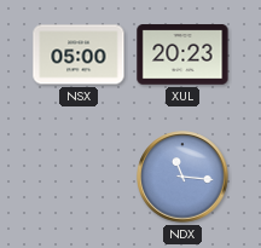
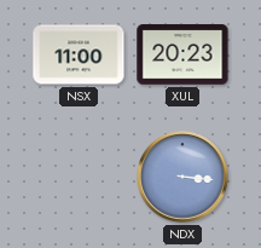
NSX: 05:00 -> 11:00
NDX: 11:16 -> 3:16
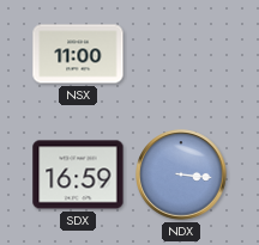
XUL: 20:23 -> none
SDX: none -> 16:59
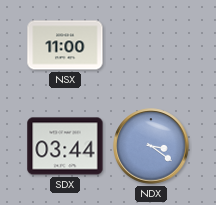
SDX: 16:59 -> 03:44
NDX: 3:16 -> 3:21
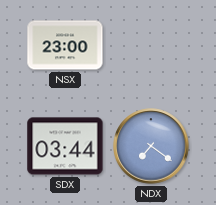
NSX: 11:00 -> 23:00
NDX: 3:21 -> 7:21
